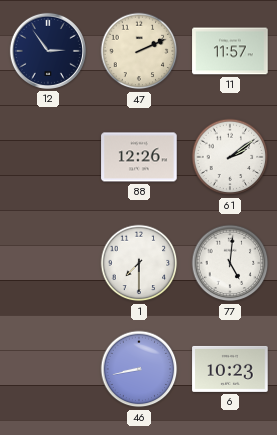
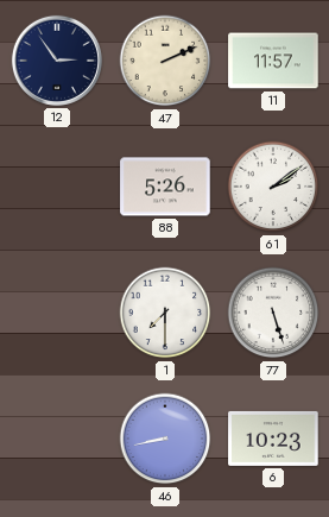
88: 12:26 -> 5:26
77: 5:01 -> 5:27
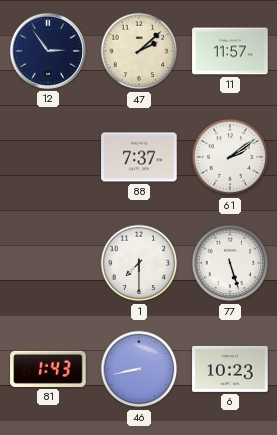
47: 2:11 -> 2:08
88: 5:26 -> 7:37
81: none -> 1:43
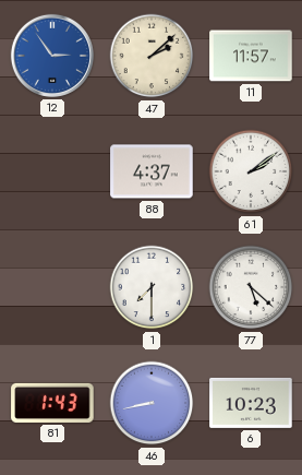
12 dial: navy -> blue
88: 7:37 -> 4:37
77: 5:27 -> 5:22
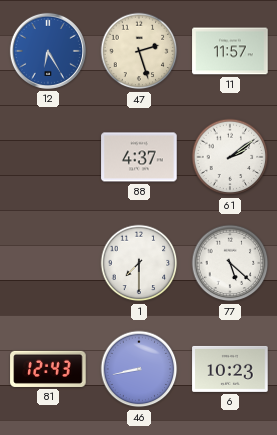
12: 2:54 -> 6:25
47: 2:08 -> 2:27
81: 1:43 -> 12:43
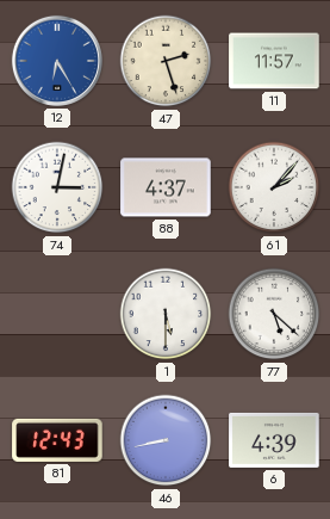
74: none -> 3:02
61: 2:09 -> 2:07
1: 7:30 -> 5:30
6: 10:23 -> 4:39
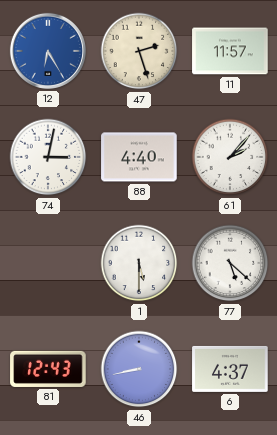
88: 4:37 -> 4:40
6: 4:39 -> 4:37
